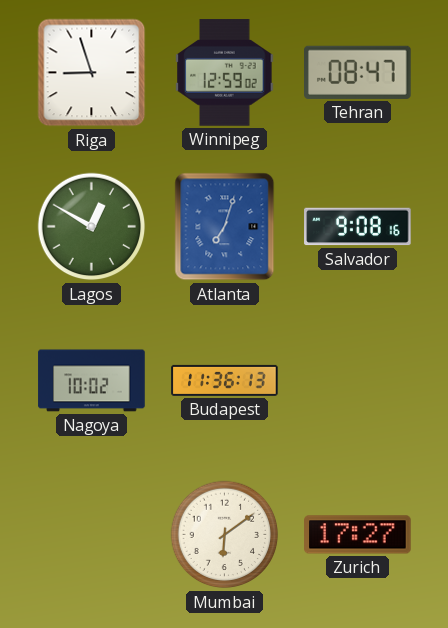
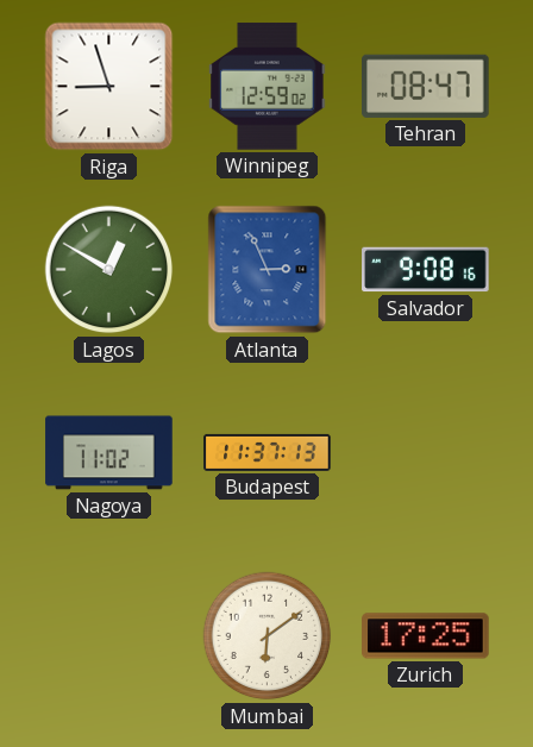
Atlanta: 7:03 -> 2:56
Nagoya: 10:02 -> 11:02
Budapest: 11:36 -> 11:37
Zurich: 17:27 -> 17:25
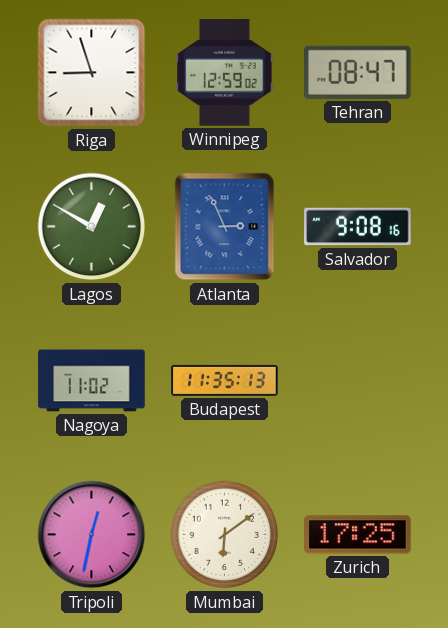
Budapest: 11:37 -> 11:35
Tripoli: none -> 12:32
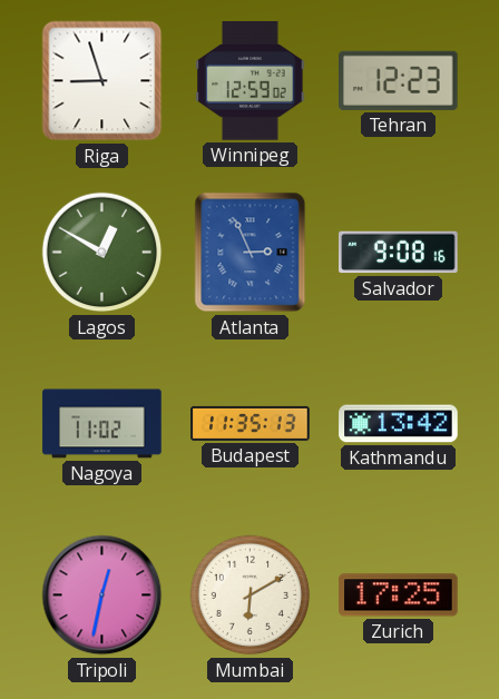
Tehran: 08:47 -> 12:23
Kathmandu: none -> 13:42
Mumbai: 6:09 -> 6:10
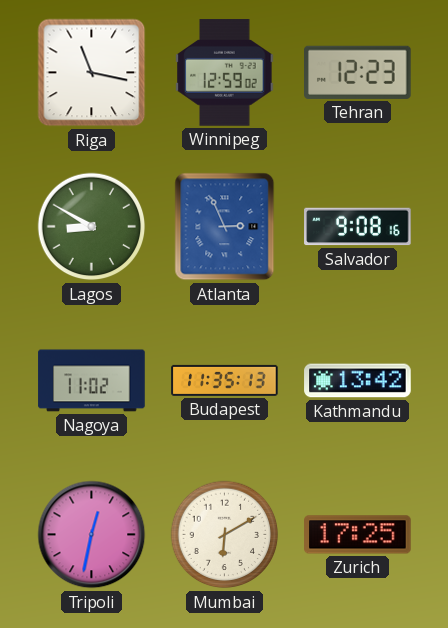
Riga: 8:57 -> 11:17
Lagos: 12:50 -> 8:50
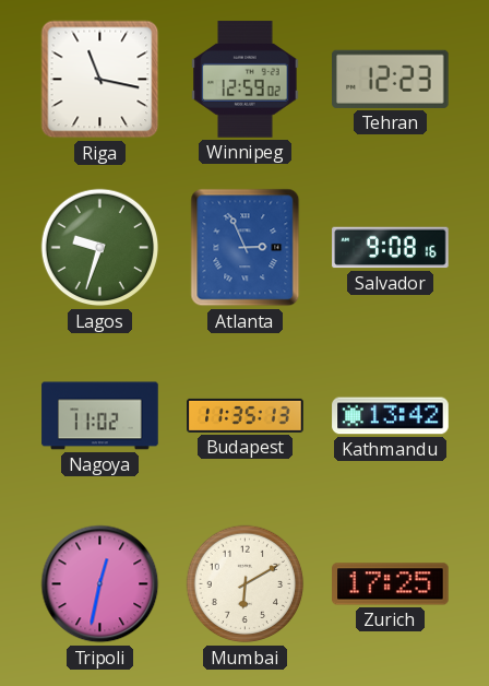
Lagos: 8:50 -> 9:33
